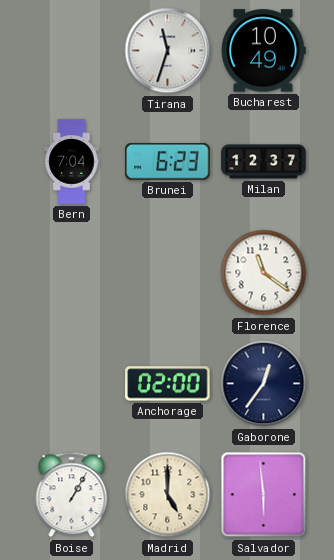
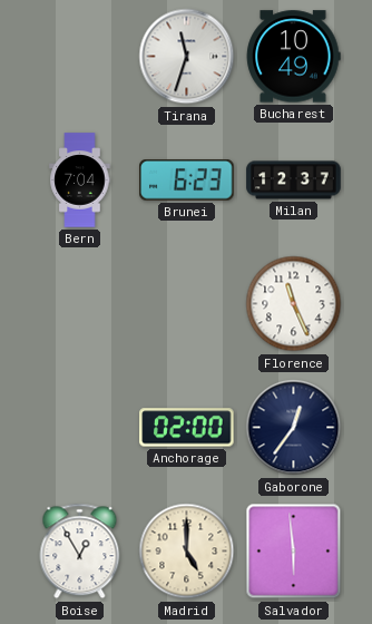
Florence: 11:21 -> 11:26
Boise: 1:05 -> 12:55
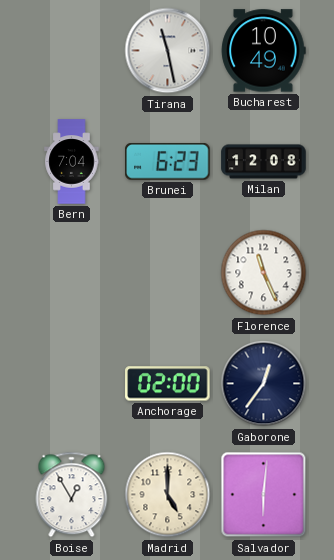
Tirana: 11:33 -> 11:28
Milan: 12:37 -> 12:08
Salvador: 5:59 -> 6:01
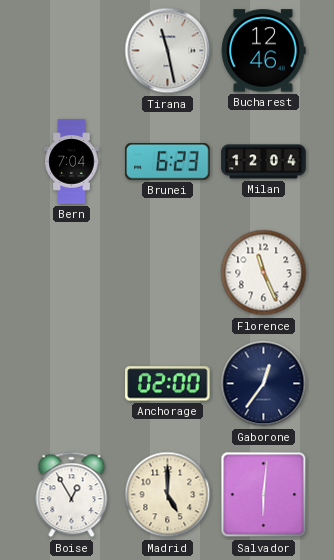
Bucharest: 10:49 -> 12:46
Milan: 12:08 -> 12:04
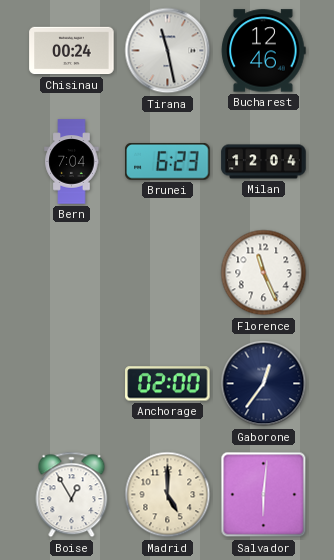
Chisinau: none -> 00:24
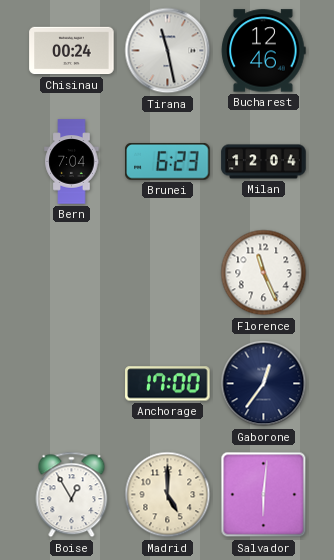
Anchorage: 02:00 -> 17:00
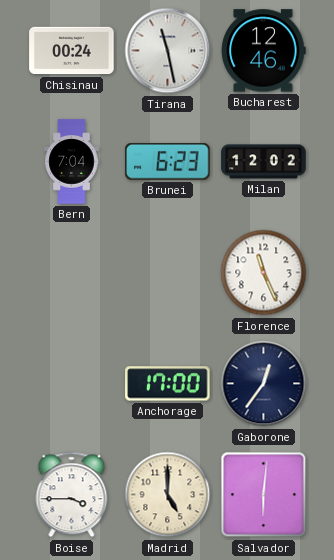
Milan: 12:04 -> 12:02
Boise: 12:55 -> 3:45
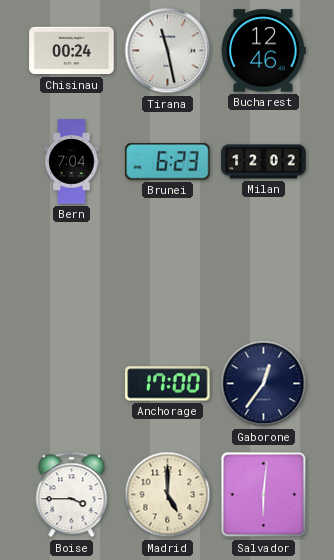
Florence: 11:26 -> none
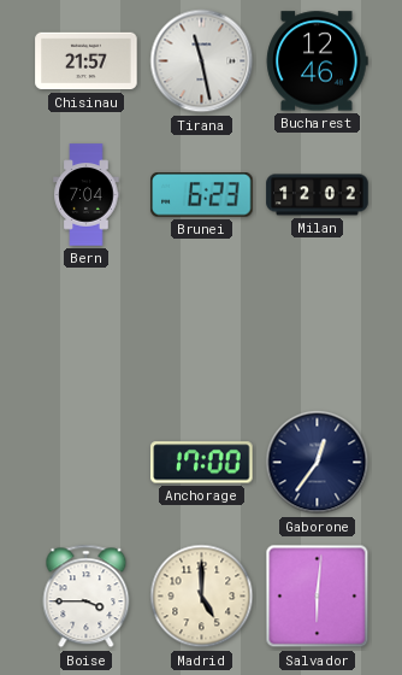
Chisinau: 00:24 -> 21:57
